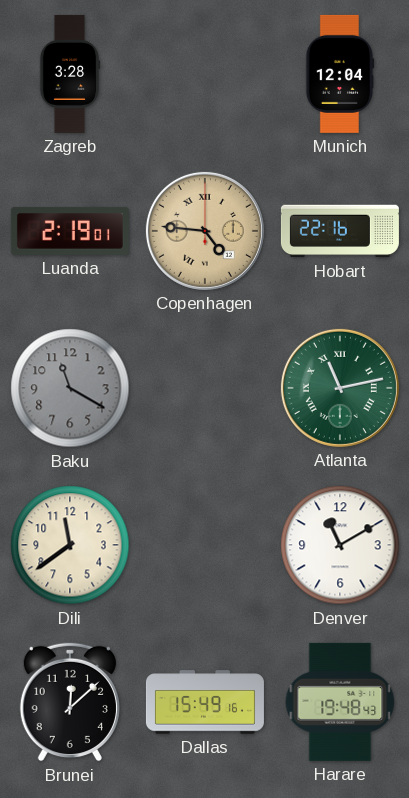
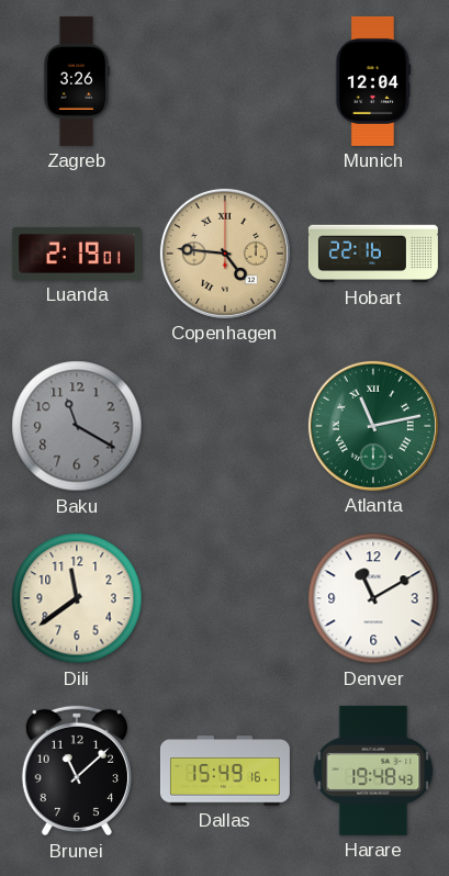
Zagreb: 3:28 -> 3:26
Brunei: 12:08 -> 11:08
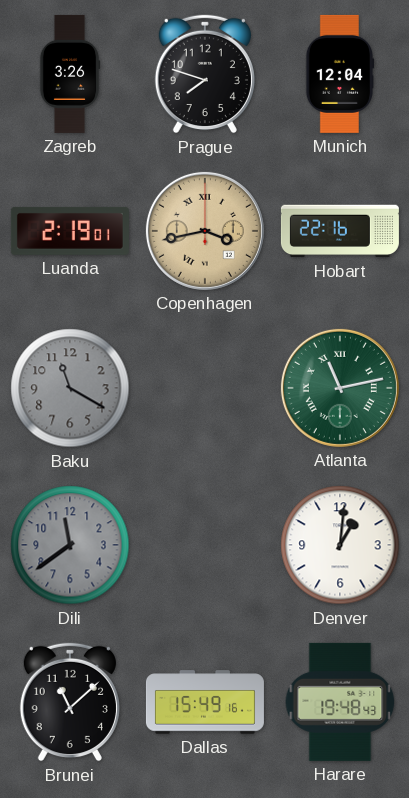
Prague: none -> 7:48
Copenhagen: 4:46 -> 3:43
Dili dial: cream -> grey
Denver: 11:10 -> 1:01
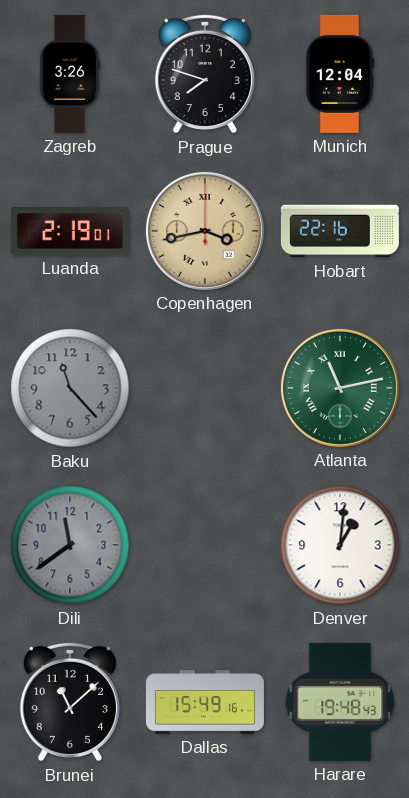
Baku: 11:20 -> 11:23
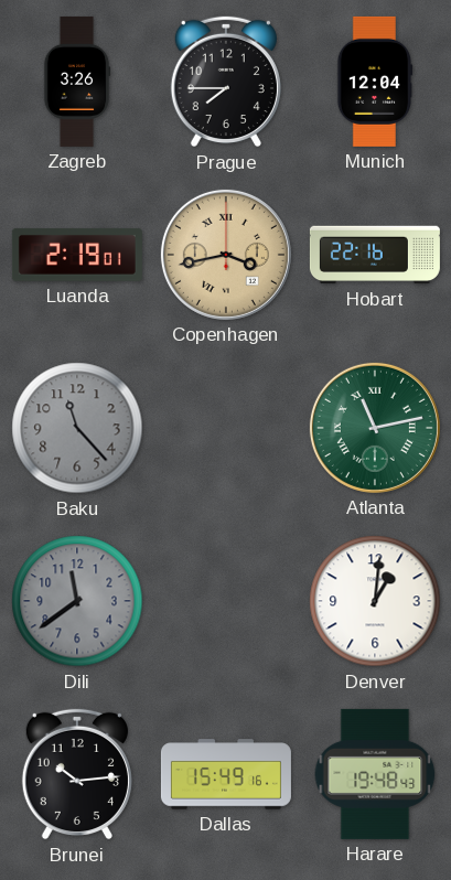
Prague: 7:48 -> 7:45
Brunei: 11:08 -> 10:14
